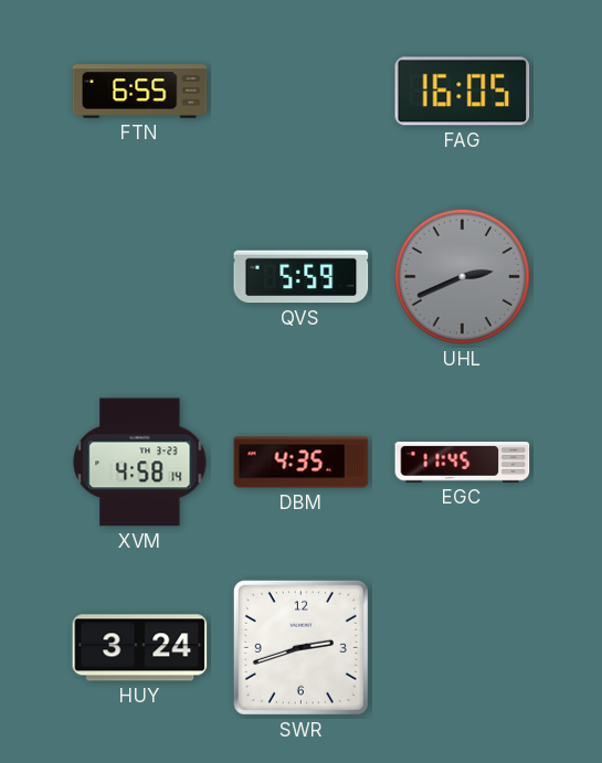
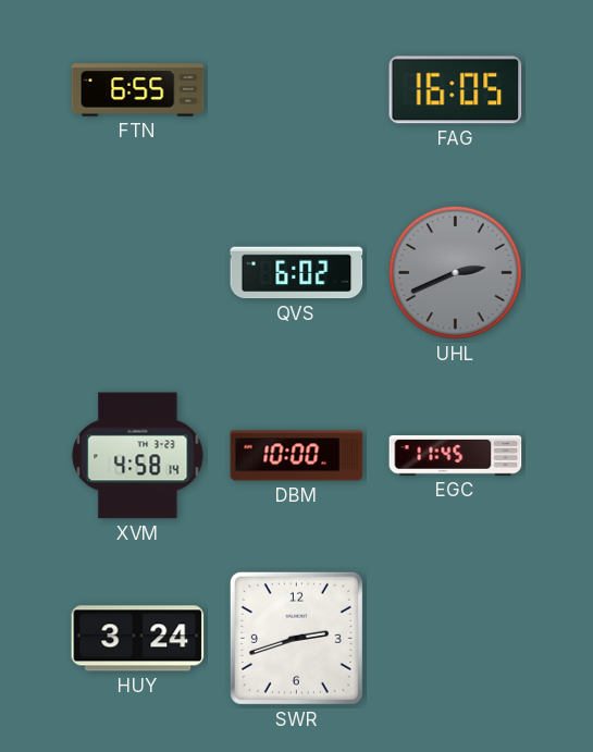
QVS: 5:59 -> 6:02
DBM: 4:35 -> 10:00
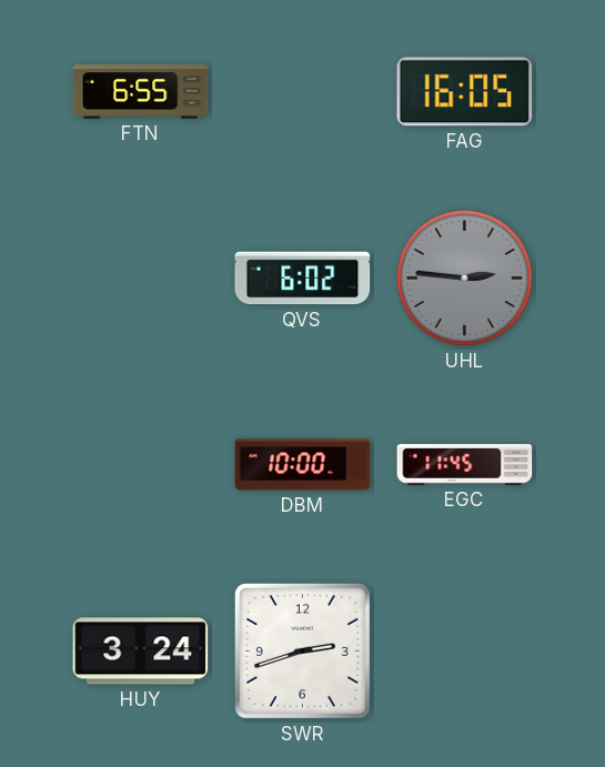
UHL: 2:41 -> 2:46
XVM: 4:58 -> none
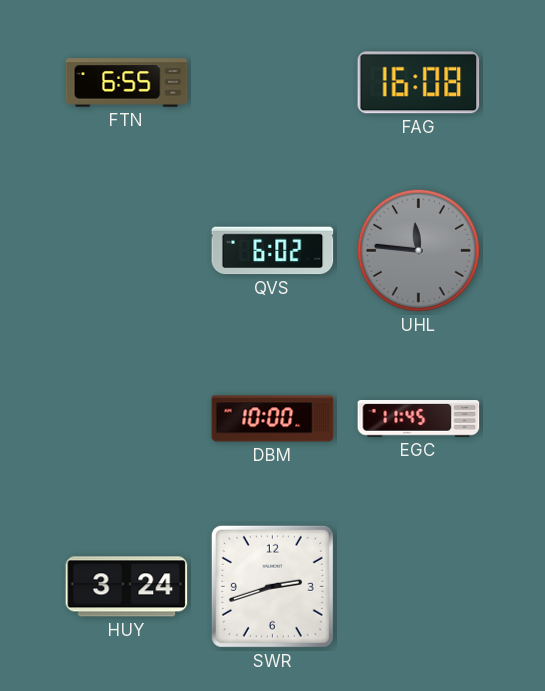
FAG: 16:05 -> 16:08
UHL: 2:46 -> 11:46
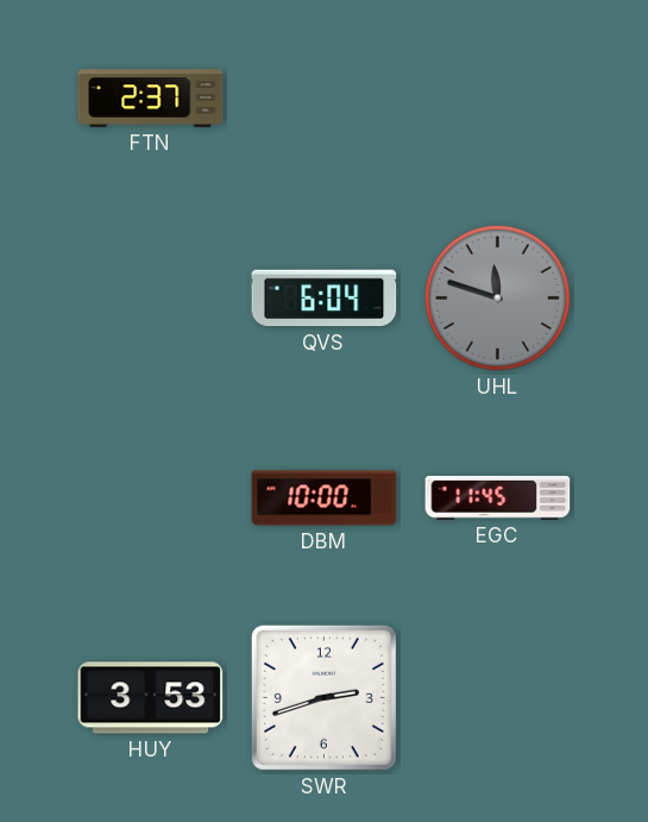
FTN: 6:55 -> 2:37
FAG: 16:08 -> none
QVS: 6:02 -> 6:04
UHL: 11:46 -> 11:48
HUY: 3:24 -> 3:53
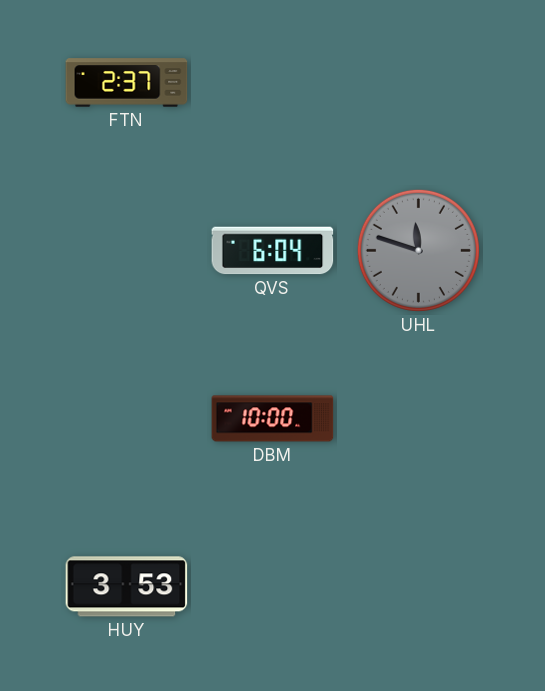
EGC: 11:45 -> none
SWR: 2:42 -> none
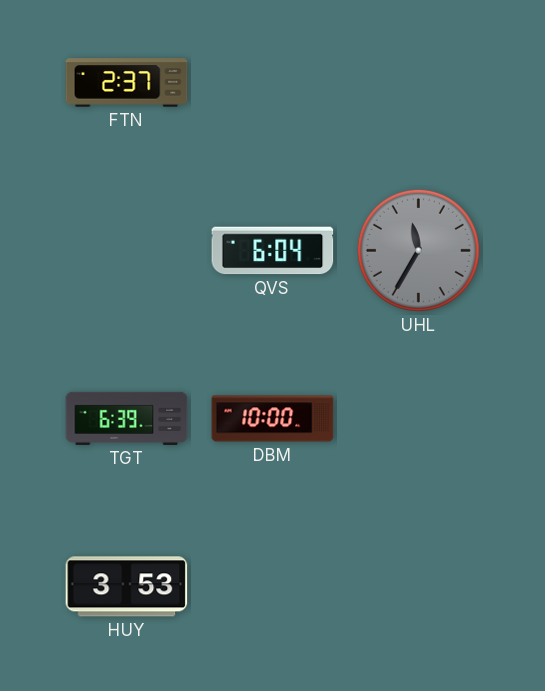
UHL: 11:48 -> 11:35
TGT: none -> 6:39
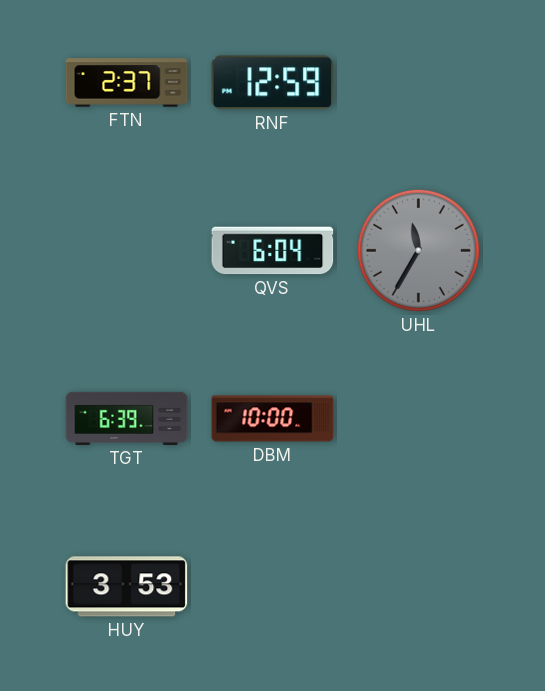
RNF: none -> 12:59
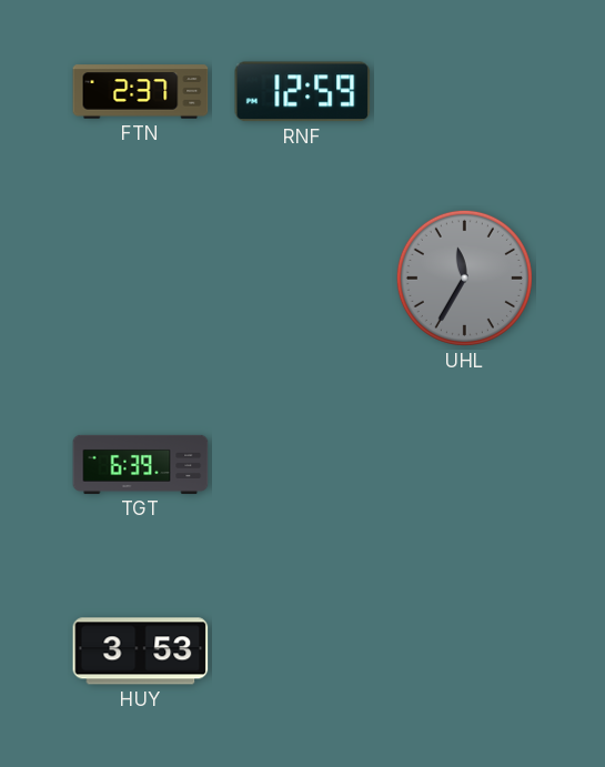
QVS: 6:04 -> none
DBM: 10:00 -> none
